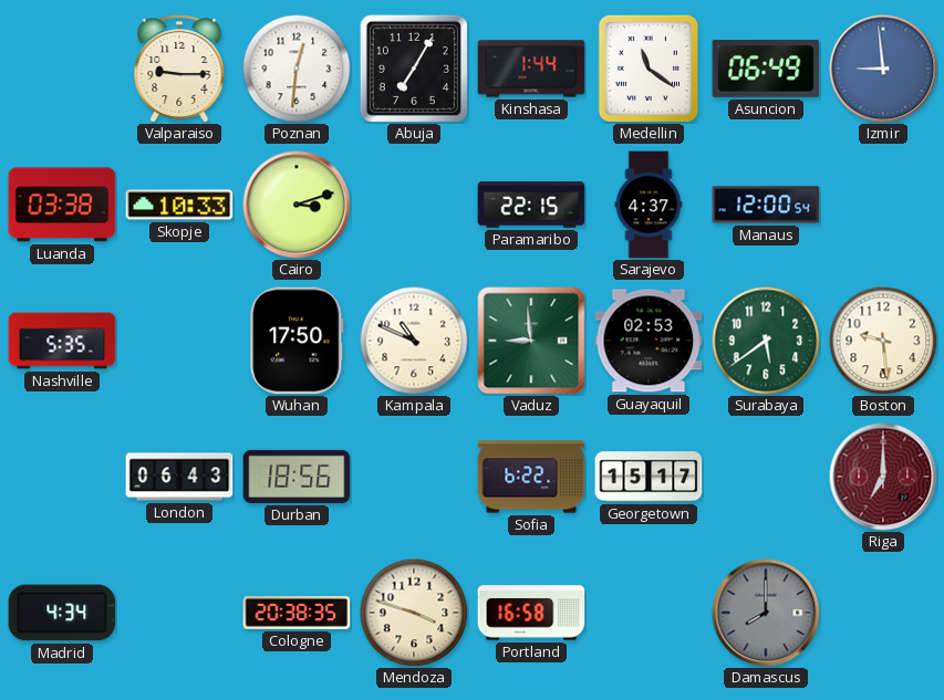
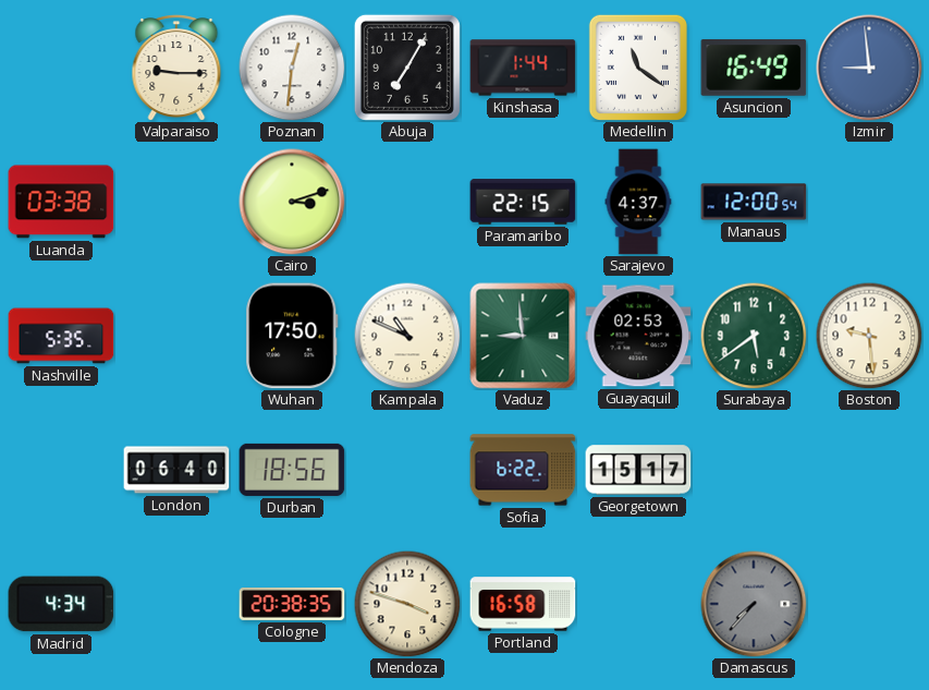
Asuncion: 06:49 -> 16:49
Skopje: 10:33 -> none
London: 06:43 -> 06:40
Riga: 7:00 -> none
Damascus: 8:00 -> 7:37
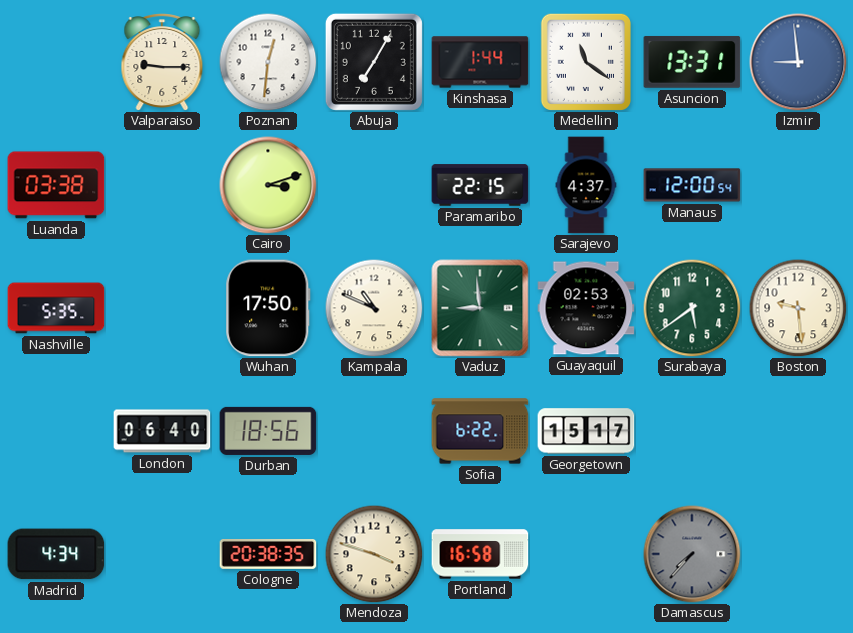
Asuncion: 16:49 -> 13:31
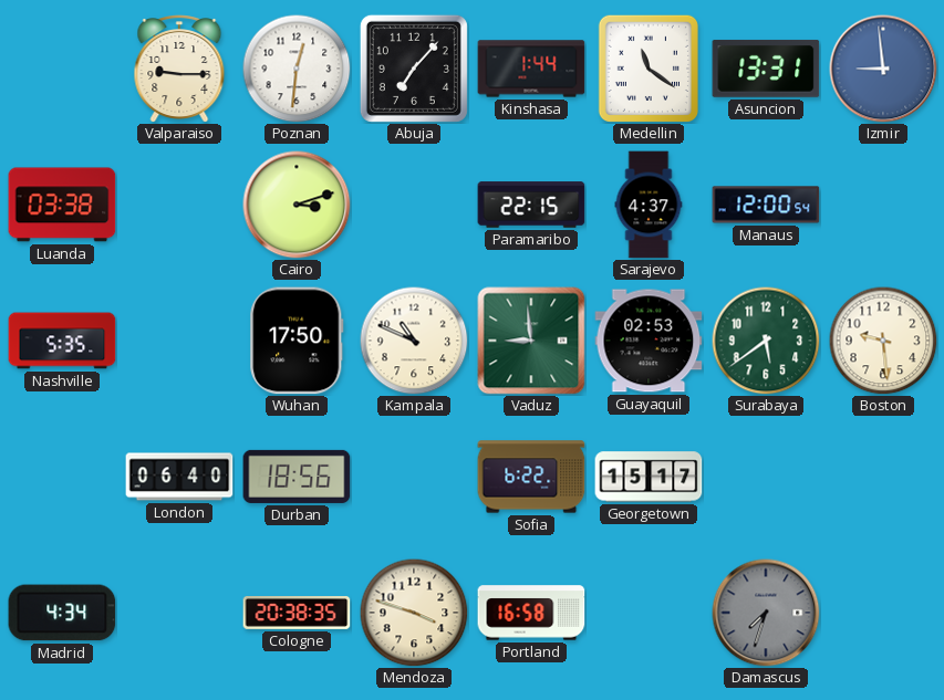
Abuja: 7:05 -> 7:07
Damascus: 7:37 -> 7:33
